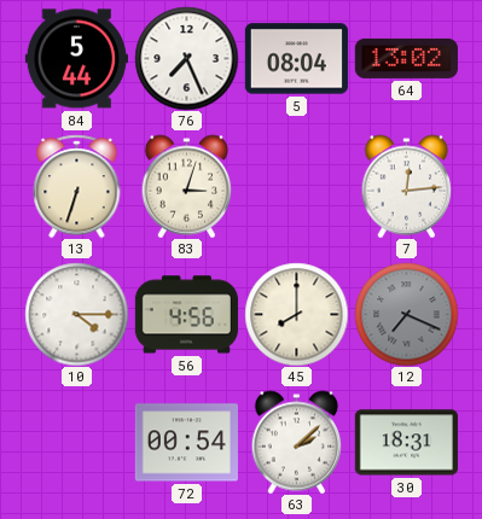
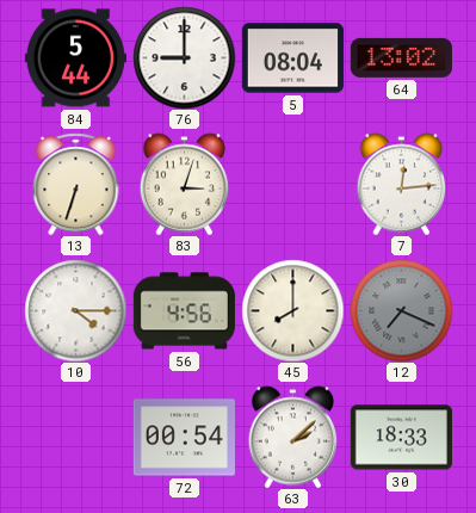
76: 7:26 -> 9:00
30: 18:31 -> 18:33
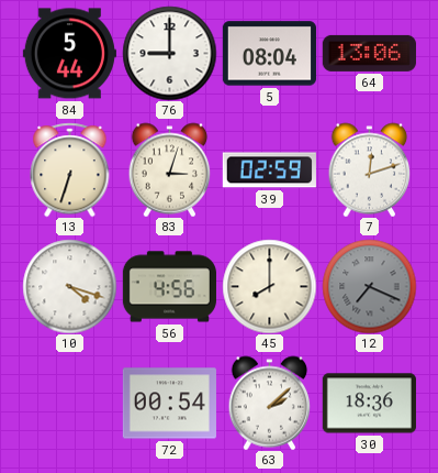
64: 13:02 -> 13:06
39: none -> 02:59
7: 12:14 -> 12:12
10: 4:15 -> 4:18
30: 18:33 -> 18:36
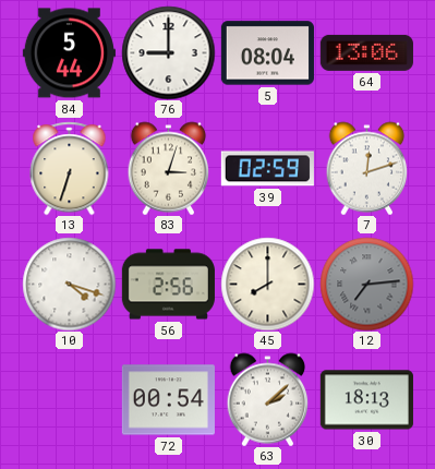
56: 4:56 -> 2:56
12: 7:19 -> 7:14
30: 18:36 -> 18:13
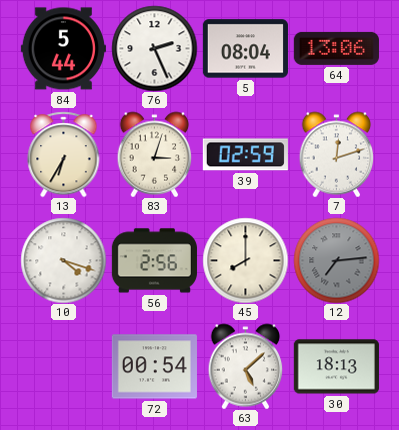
76: 9:00 -> 2:26
13: 6:33 -> 6:35
63: 2:08 -> 5:08
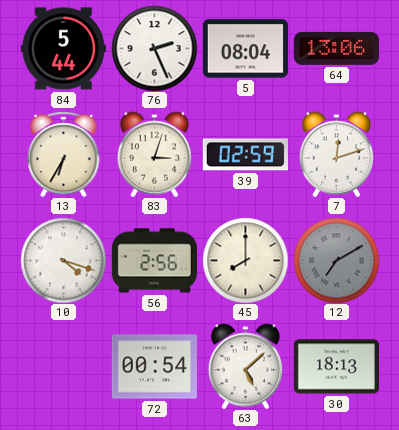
12: 7:14 -> 7:10
